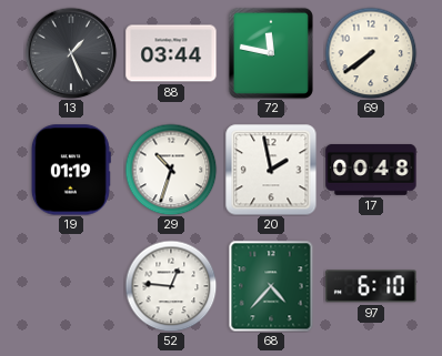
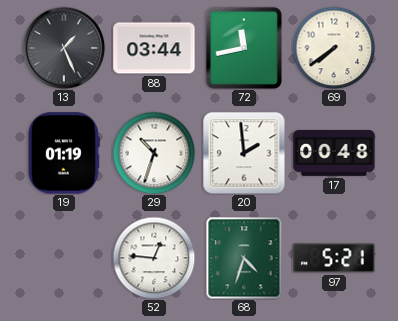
72: 11:47 -> 11:43
20: 1:58 -> 1:59
68: 4:37 -> 4:33
97: 6:10 -> 5:21
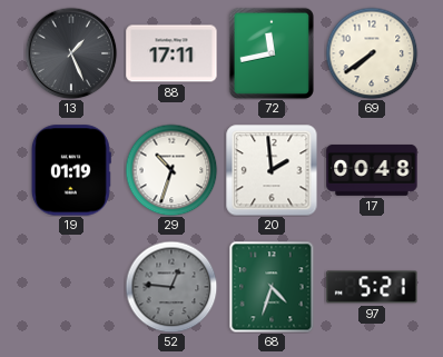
88: 03:44 -> 17:11
52 dial: white -> grey
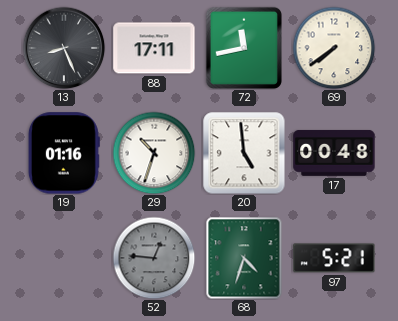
13: 1:26 -> 8:26
19: 01:19 -> 01:16
20: 1:59 -> 4:59
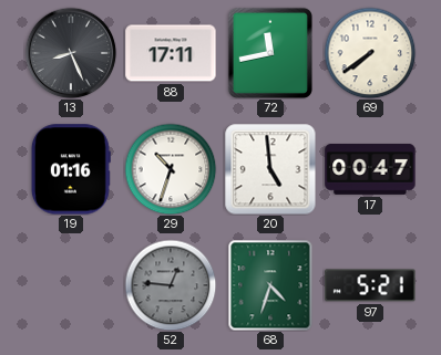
17: 00:48 -> 00:47
